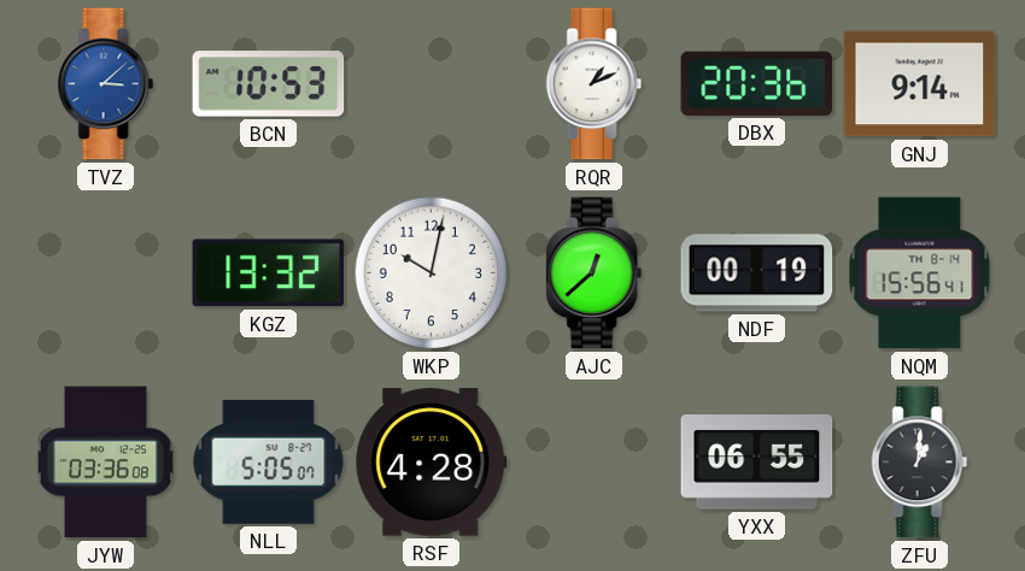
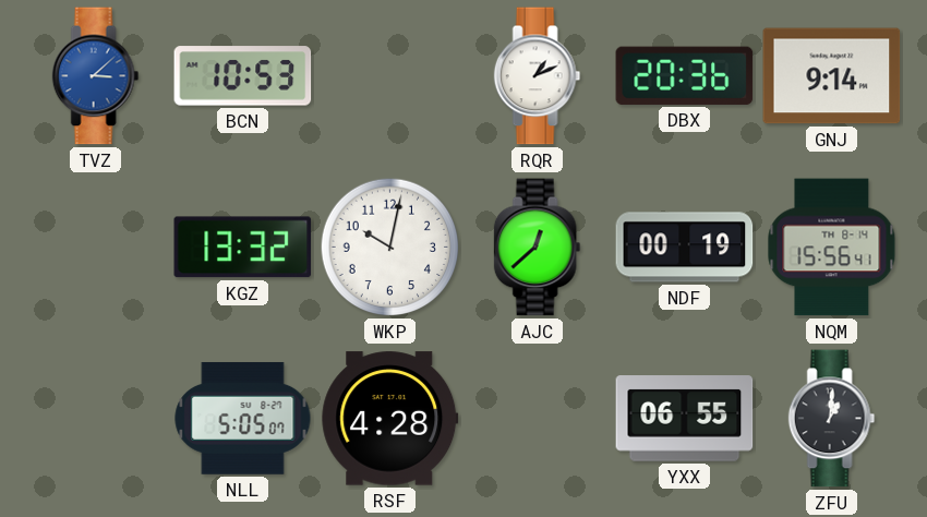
JYW: 03:36 -> none
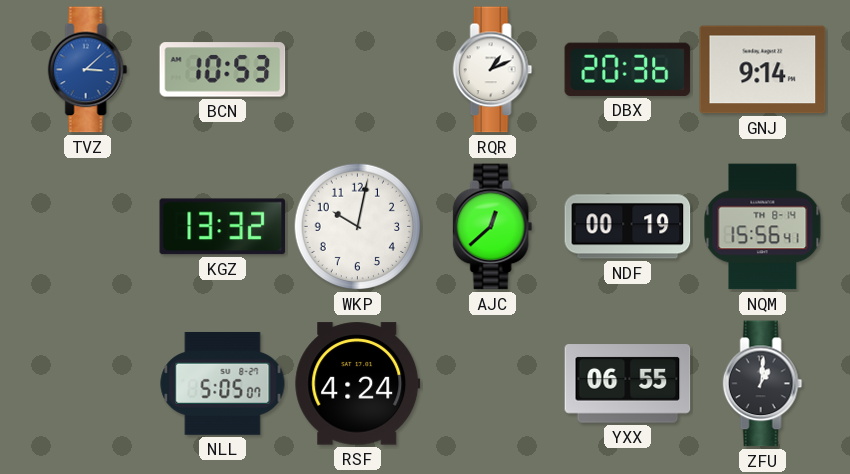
RSF: 4:28 -> 4:24
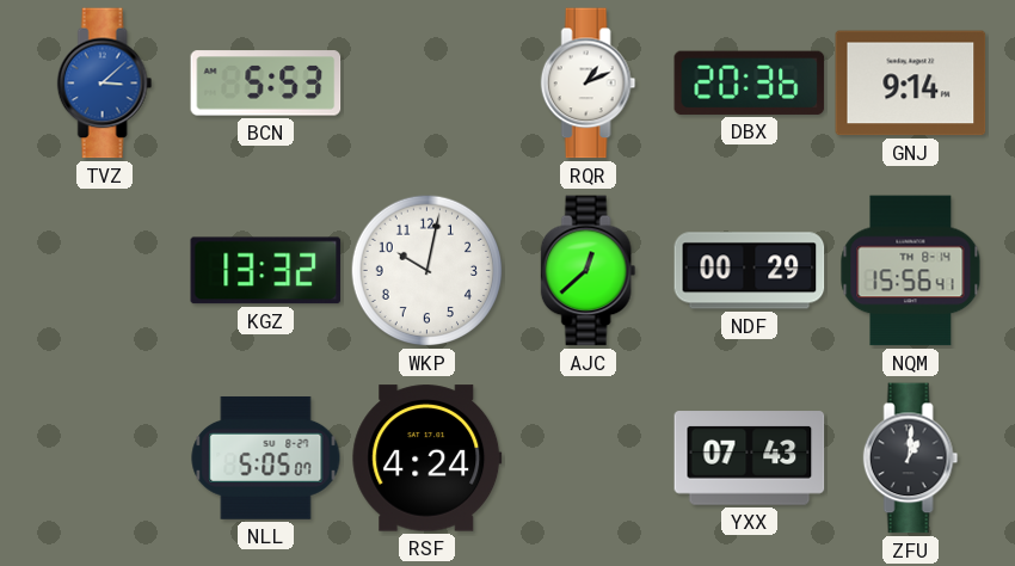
BCN: 10:53 -> 5:53
NDF: 00:19 -> 00:29
YXX: 06:55 -> 07:43
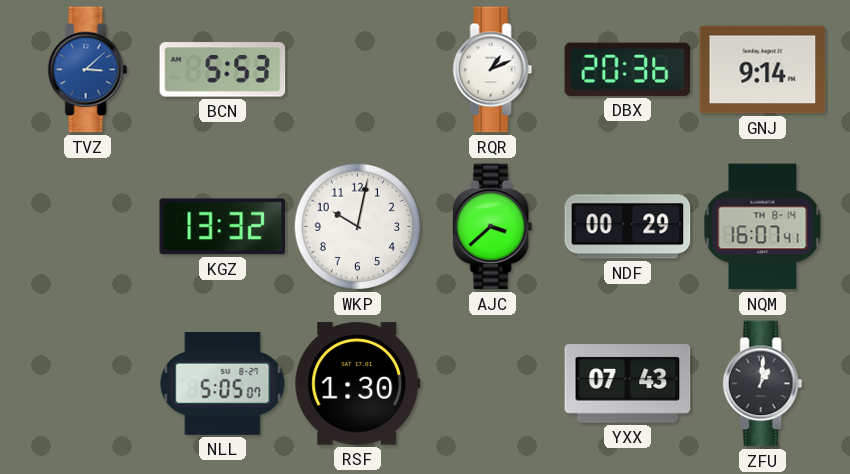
AJC: 12:38 -> 3:38
NQM: 15:56 -> 16:07
RSF: 4:24 -> 1:30
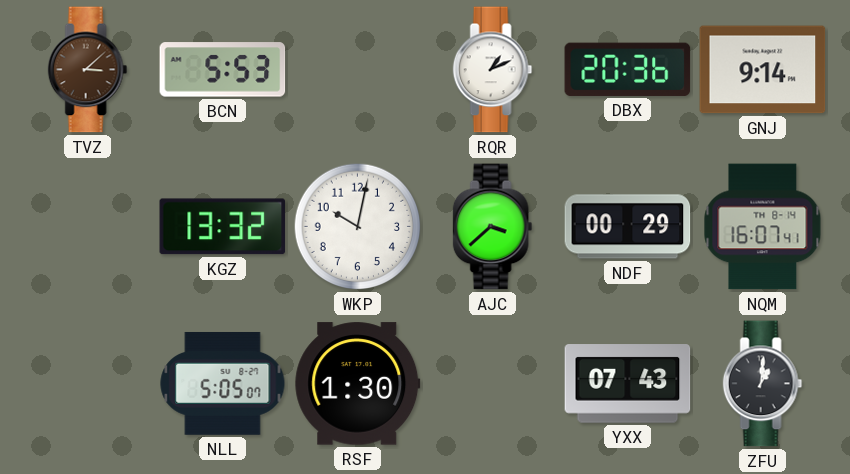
TVZ dial: blue -> brown
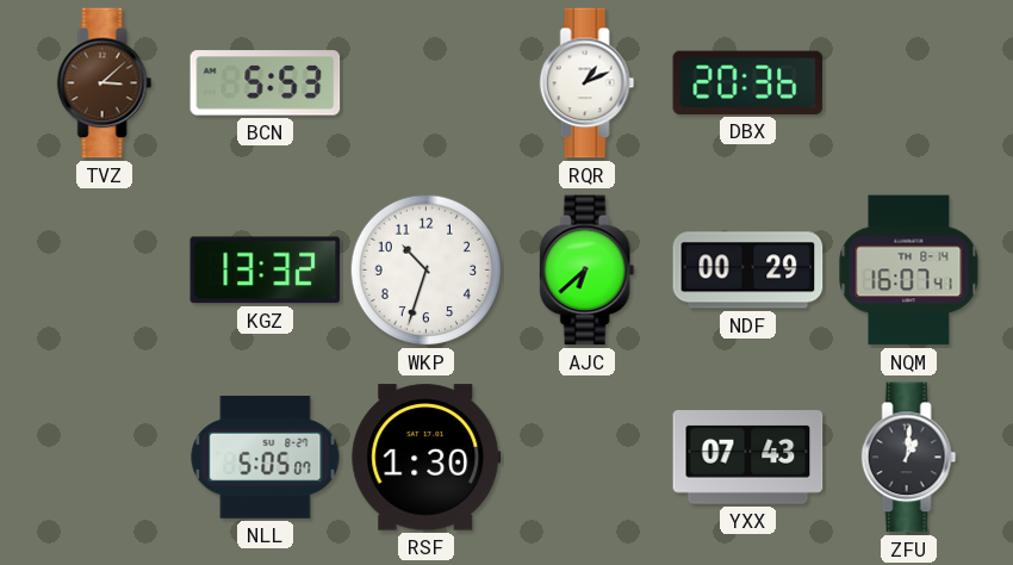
GNJ: 9:14 -> none
WKP: 10:02 -> 10:33
AJC: 3:38 -> 6:38
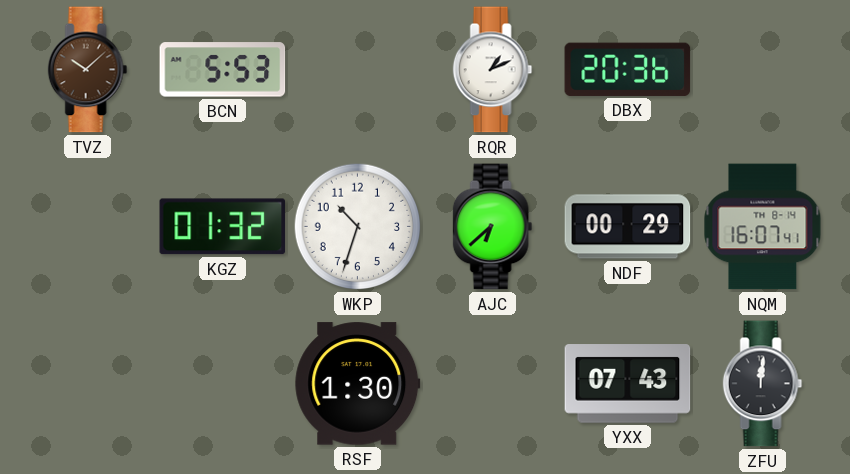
TVZ: 3:08 -> 10:08
KGZ: 13:32 -> 01:32
NLL: 5:05 -> none
ZFU: 1:01 -> 12:01
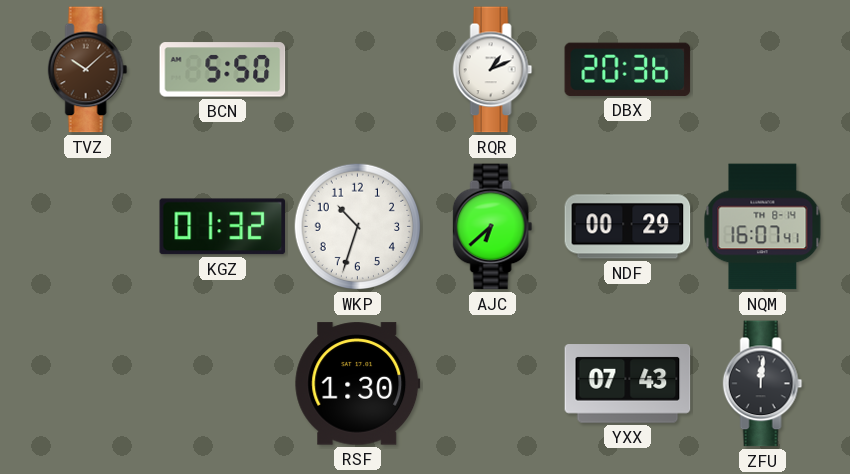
BCN: 5:53 -> 5:50
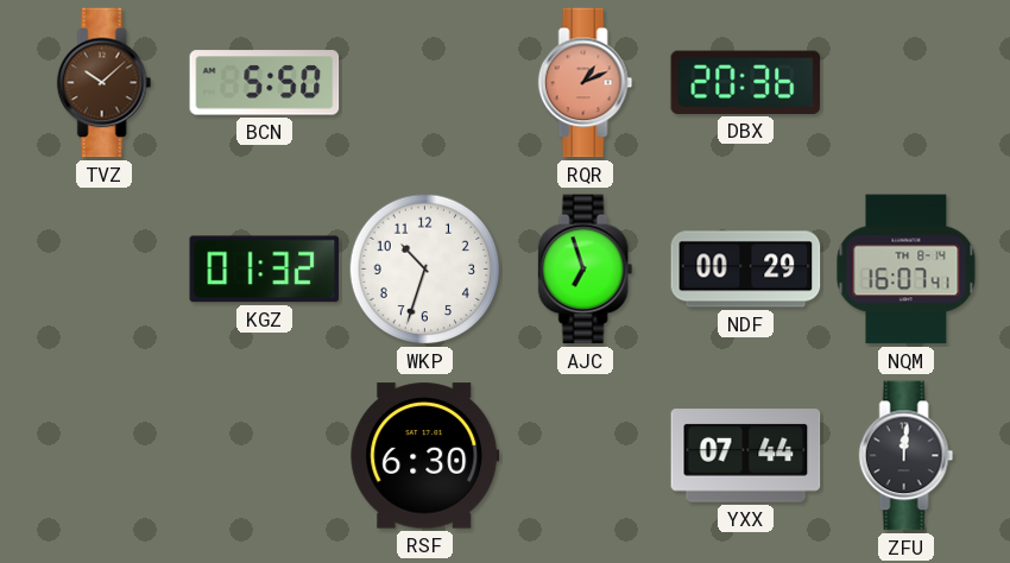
RQR dial: white -> salmon
AJC: 6:38 -> 6:57
RSF: 1:30 -> 6:30
YXX: 07:43 -> 07:44
